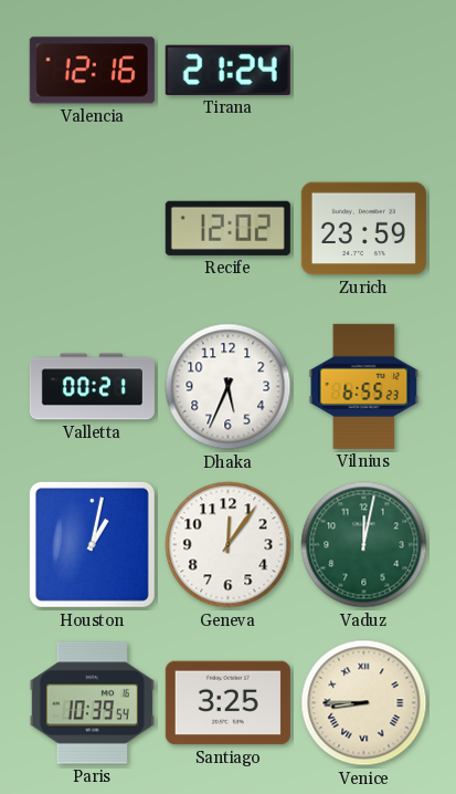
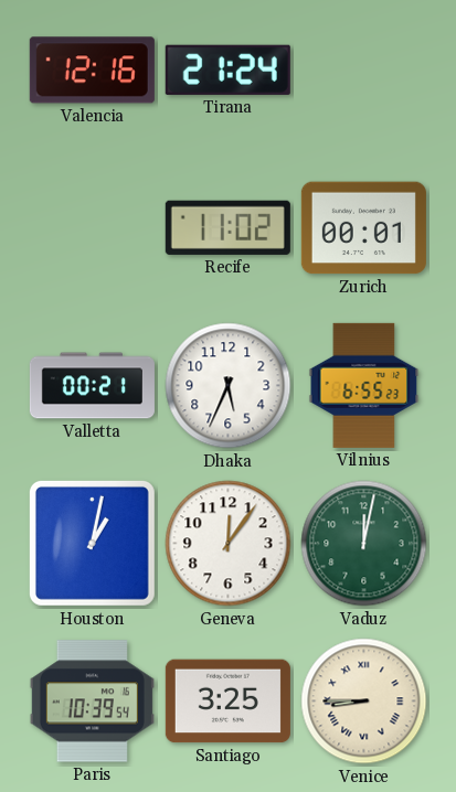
Recife: 12:02 -> 11:02
Zurich: 23:59 -> 00:01
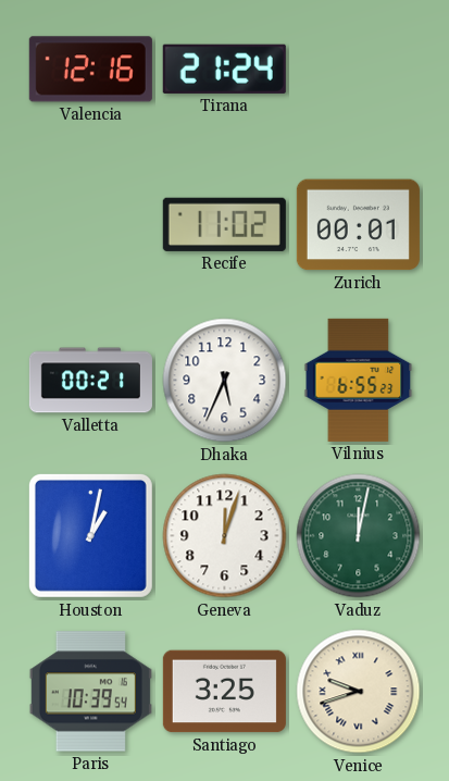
Geneva: 12:06 -> 12:03
Venice: 8:45 -> 9:42
